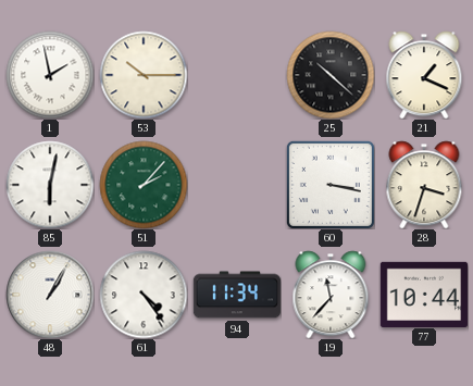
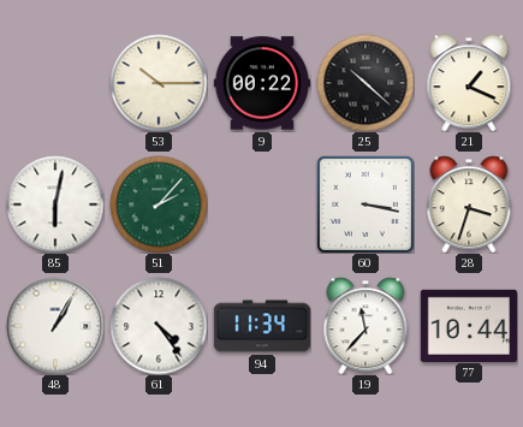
1: 1:58 -> none
9: none -> 00:22
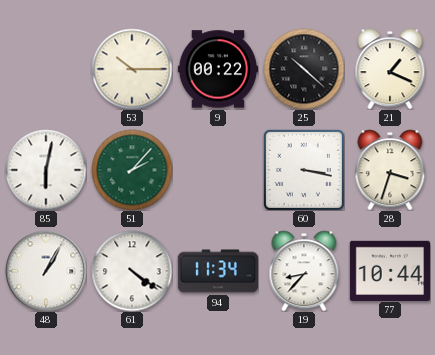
61: 4:24 -> 4:21
19: 11:37 -> 8:37
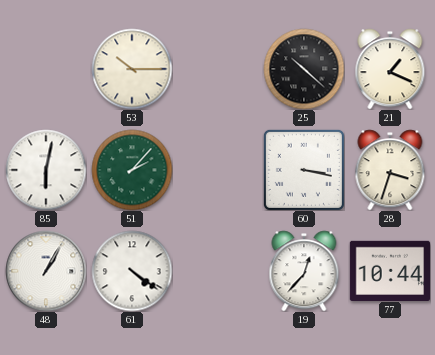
9: 00:22 -> none
94: 11:34 -> none
19: 8:37 -> 12:37
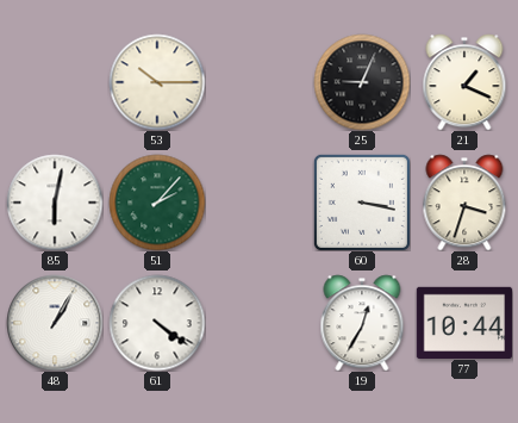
25: 10:22 -> 9:04
19: 12:37 -> 12:35
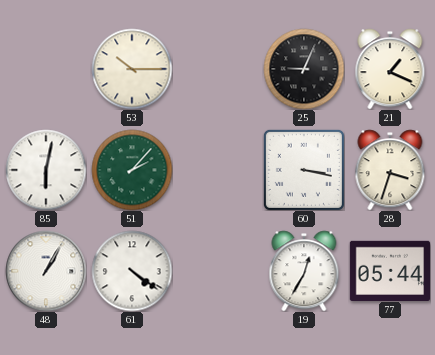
77: 10:44 -> 05:44
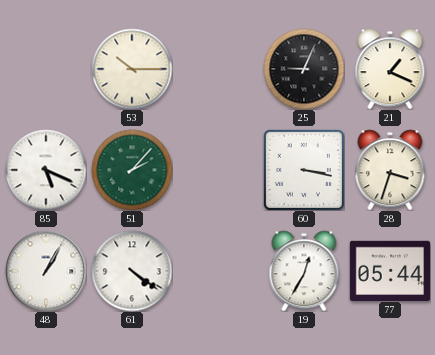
85: 6:02 -> 5:19
